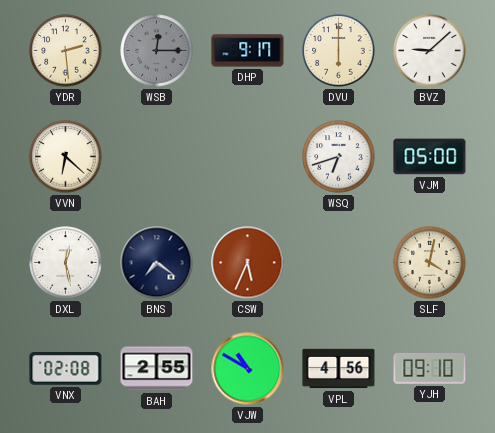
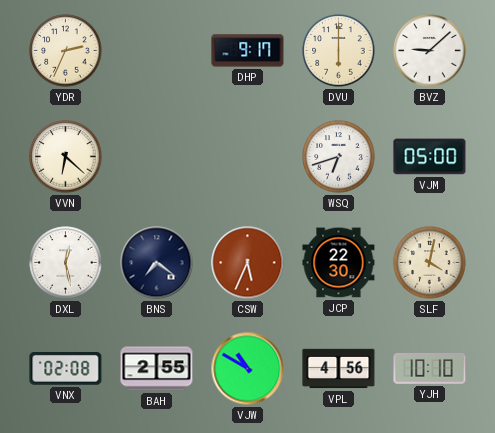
YDR: 2:29 -> 2:34
WSB: 12:15 -> none
JCP: none -> 22:30
YJH: 09:10 -> 10:10
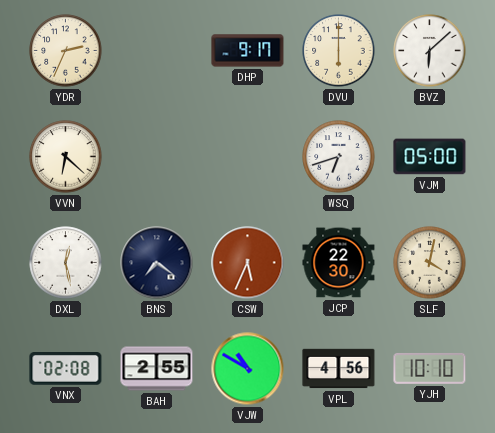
BVZ: 9:08 -> 6:08
